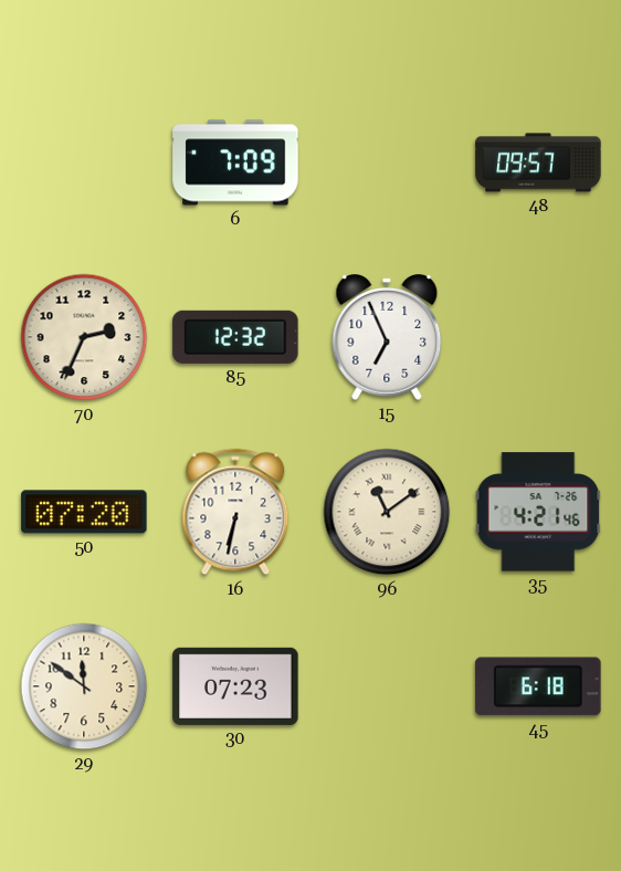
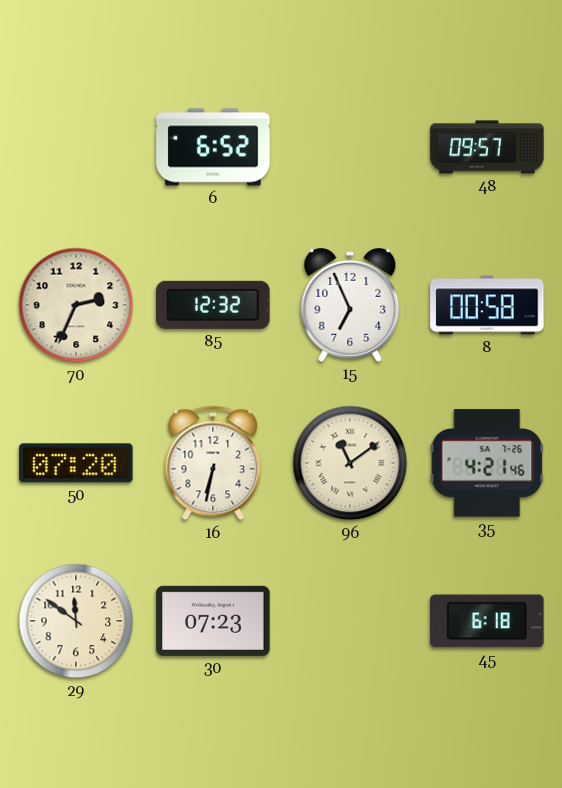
6: 7:09 -> 6:52
8: none -> 00:58
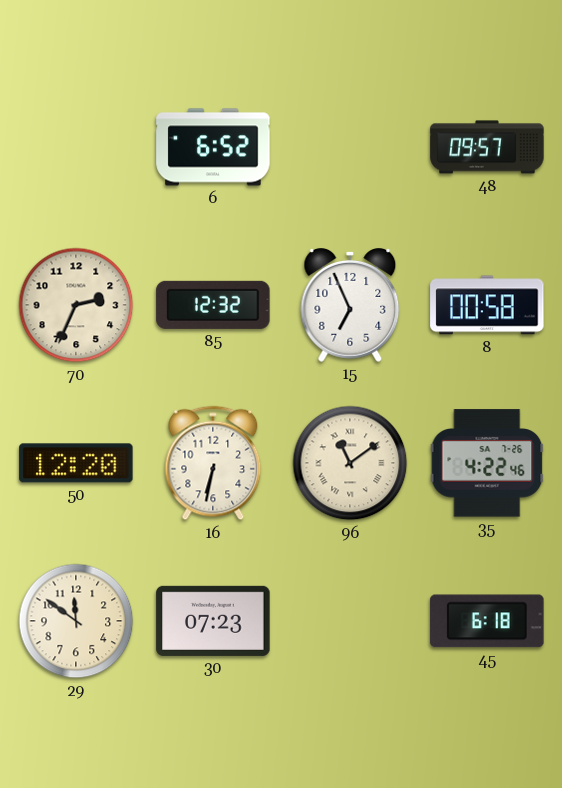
50: 07:20 -> 12:20
35: 4:21 -> 4:22
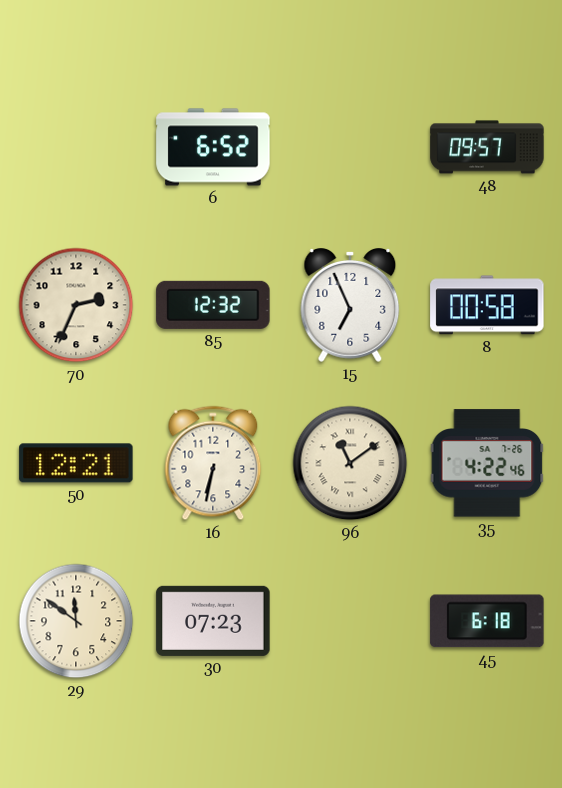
50: 12:20 -> 12:21
